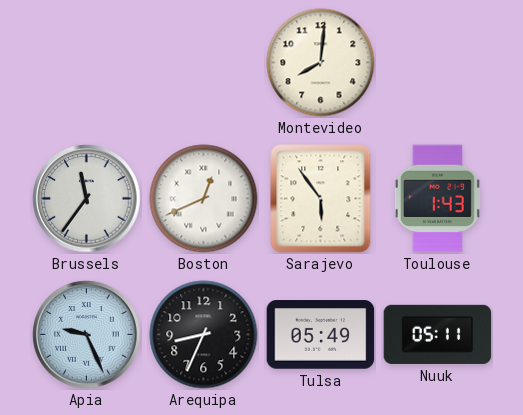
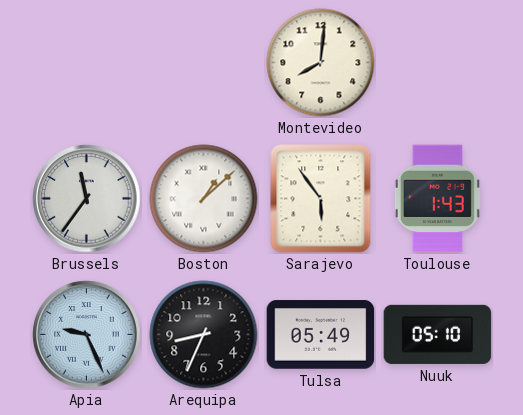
Boston: 12:41 -> 1:08
Nuuk: 05:11 -> 05:10
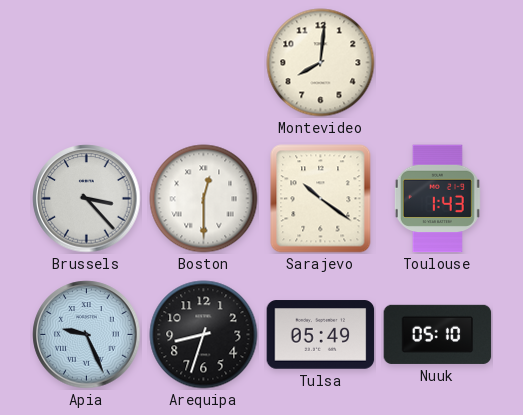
Brussels: 11:36 -> 3:23
Boston: 1:08 -> 12:30
Sarajevo: 5:54 -> 10:21
Arequipa: 8:34 -> 8:33
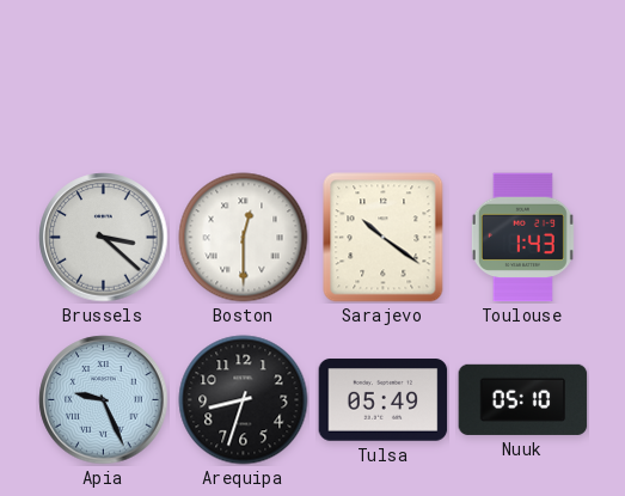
Montevideo: 8:01 -> none
Brussels: 3:23 -> 3:22
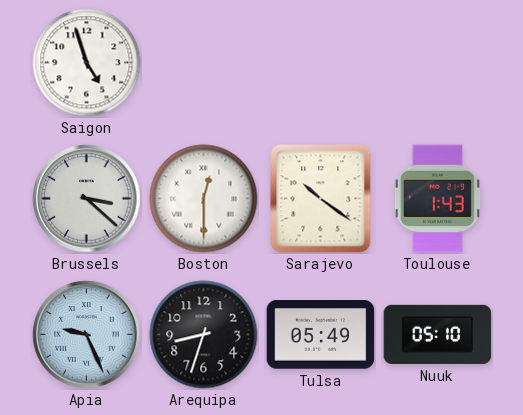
Saigon: none -> 4:57
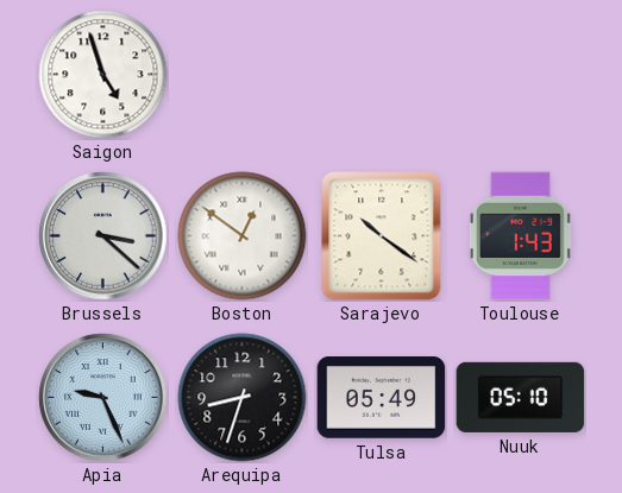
Boston: 12:30 -> 12:51
